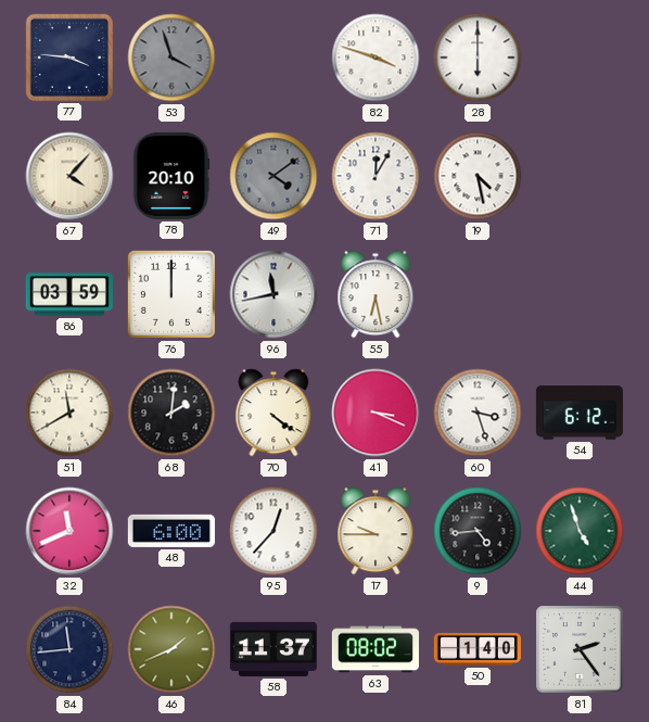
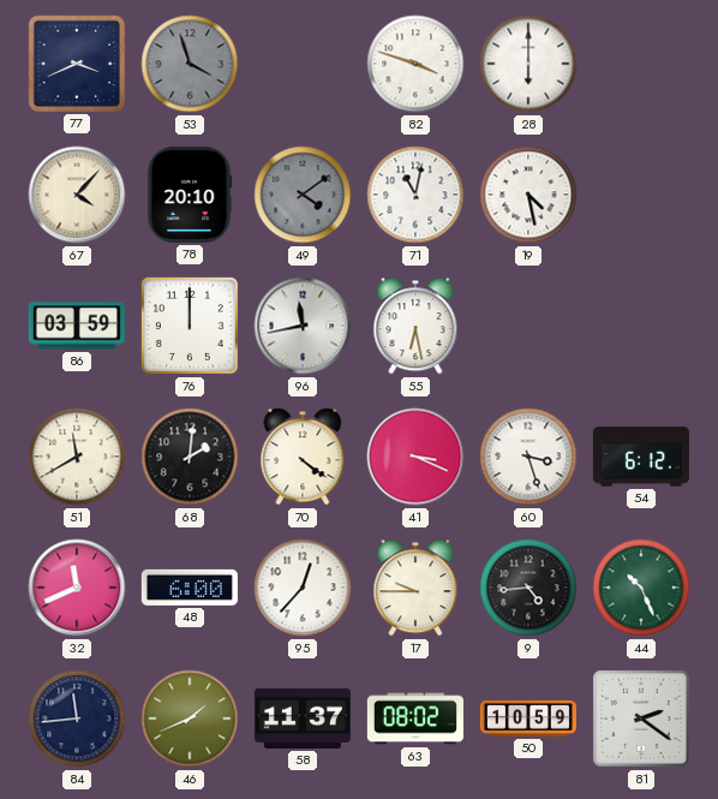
77: 3:46 -> 3:41
71: 12:05 -> 11:02
44: 4:57 -> 10:26
50: 1:40 -> 10:59
81: 2:24 -> 2:21
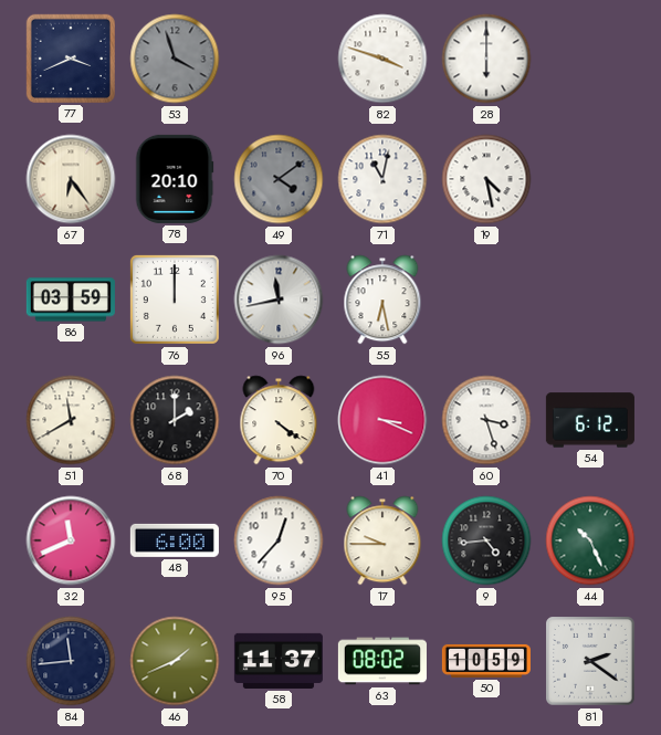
67: 4:07 -> 6:24
68: 2:01 -> 2:00
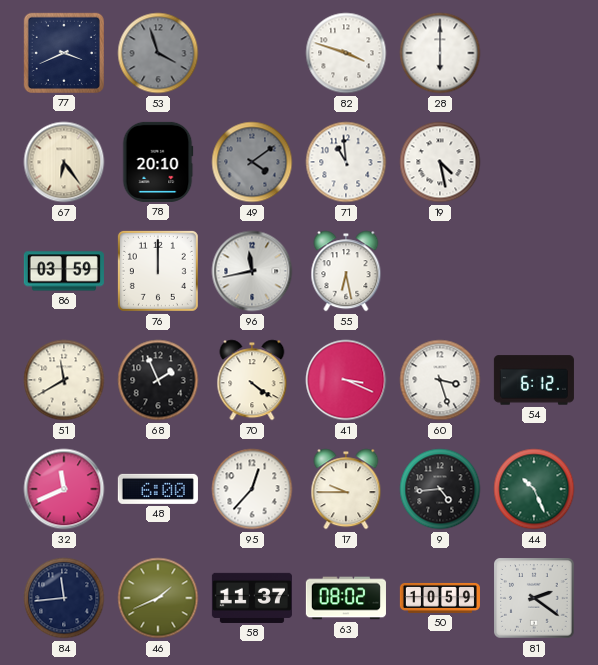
71: 11:02 -> 10:59
68: 2:00 -> 1:56
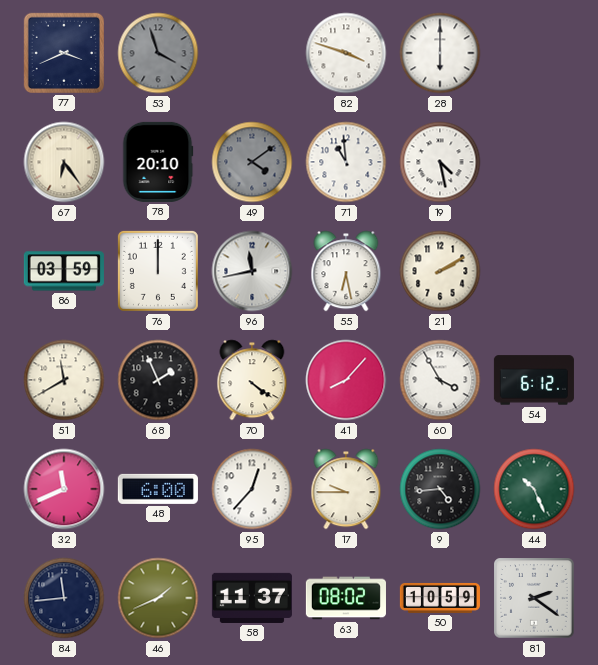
21: none -> 2:10
41: 3:19 -> 8:07
60: 3:27 -> 3:55
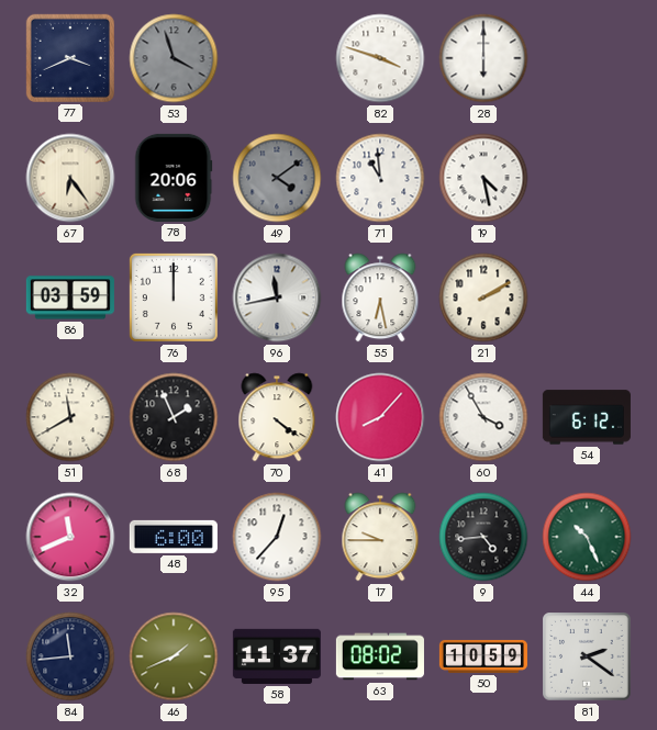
78: 20:10 -> 20:06
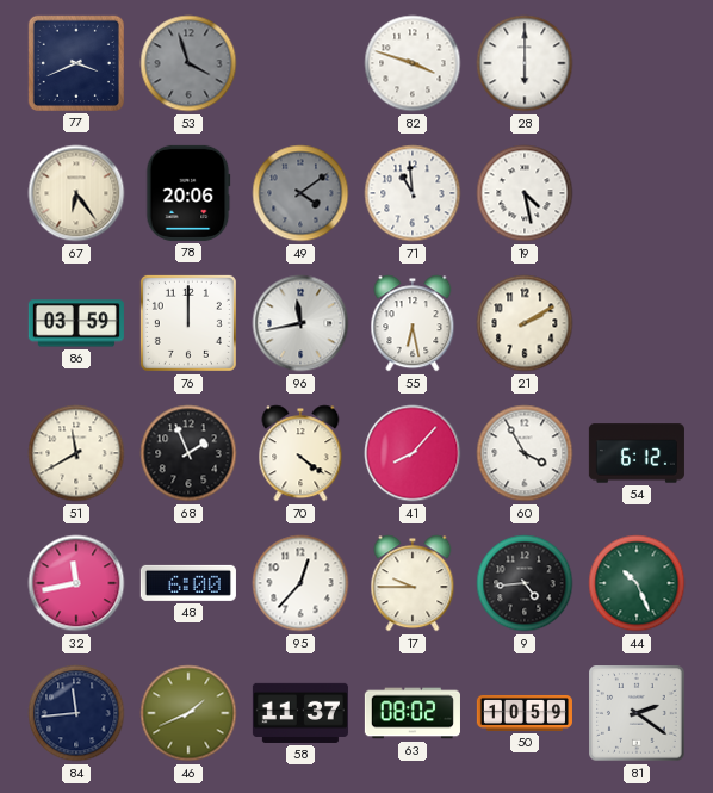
32: 11:41 -> 11:43
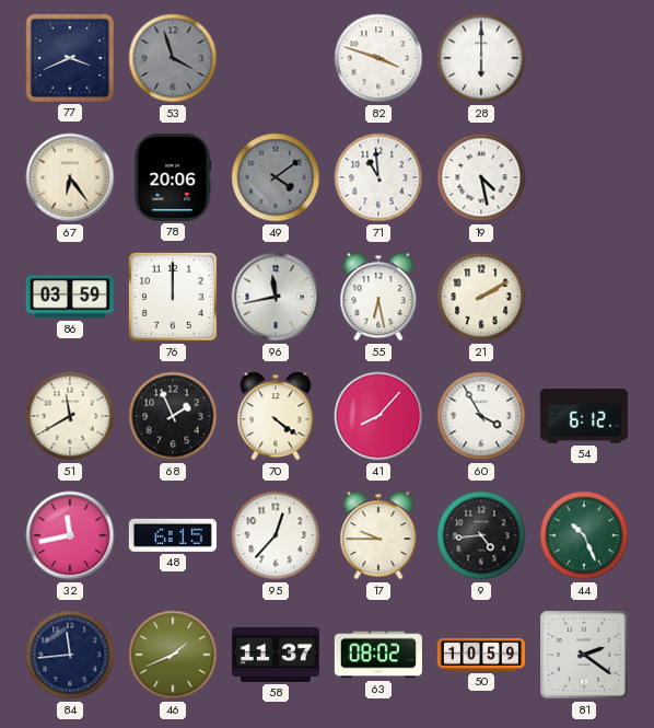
48: 6:00 -> 6:15
